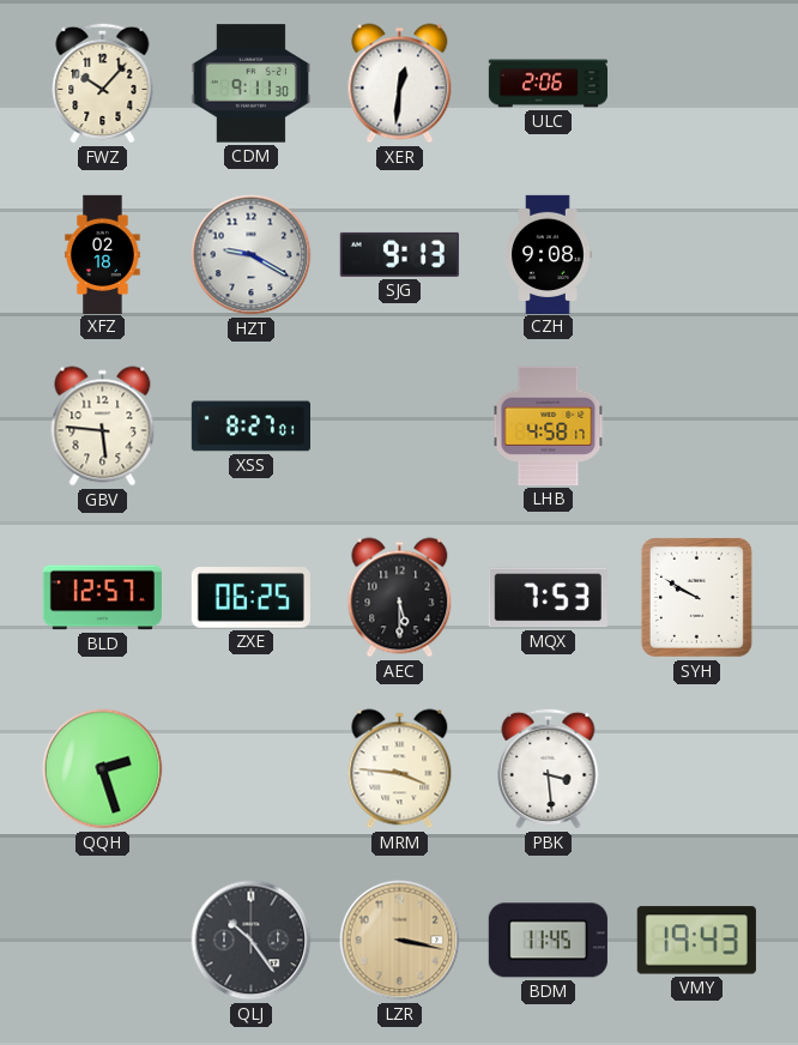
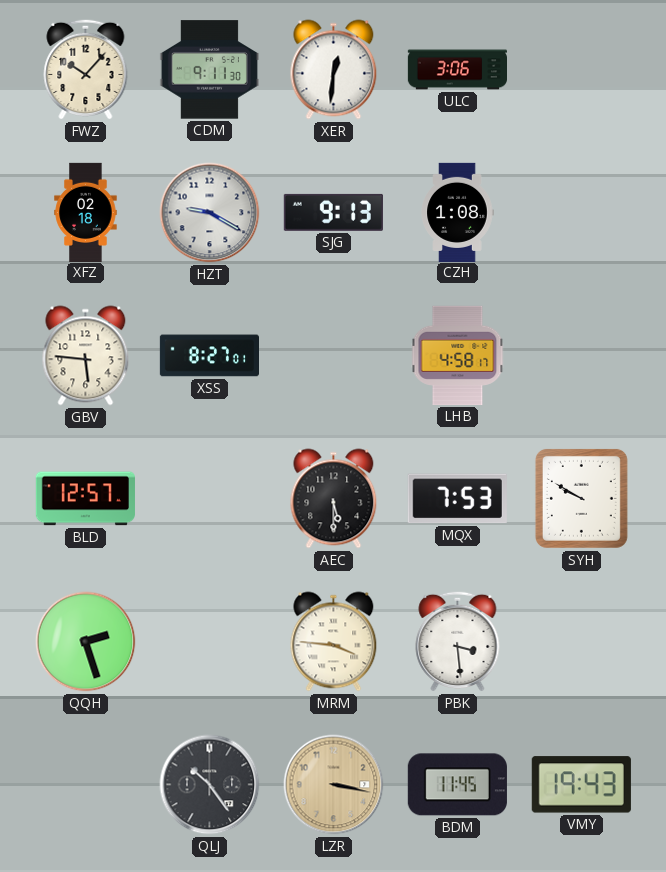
ULC: 2:06 -> 3:06
CZH: 9:08 -> 1:08
ZXE: 06:25 -> none
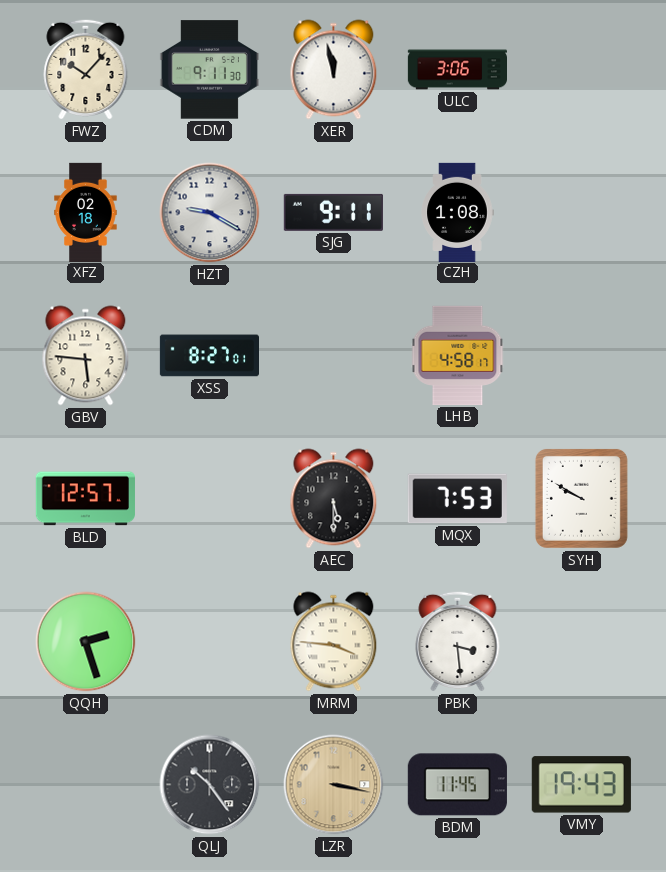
XER: 12:31 -> 11:58
SJG: 9:13 -> 9:11
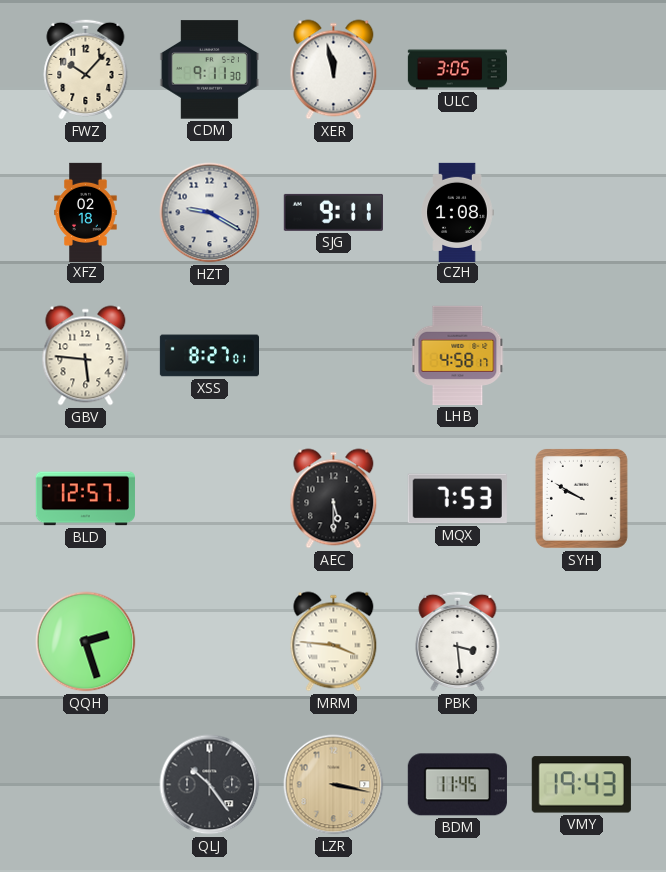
ULC: 3:06 -> 3:05
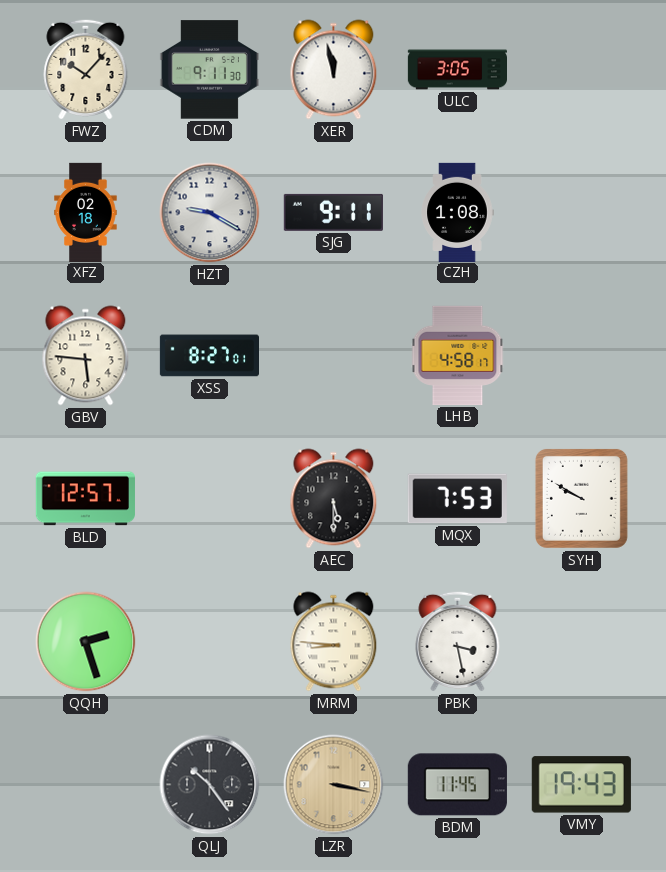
MRM: 3:46 -> 8:46
PBK: 3:29 -> 3:28
